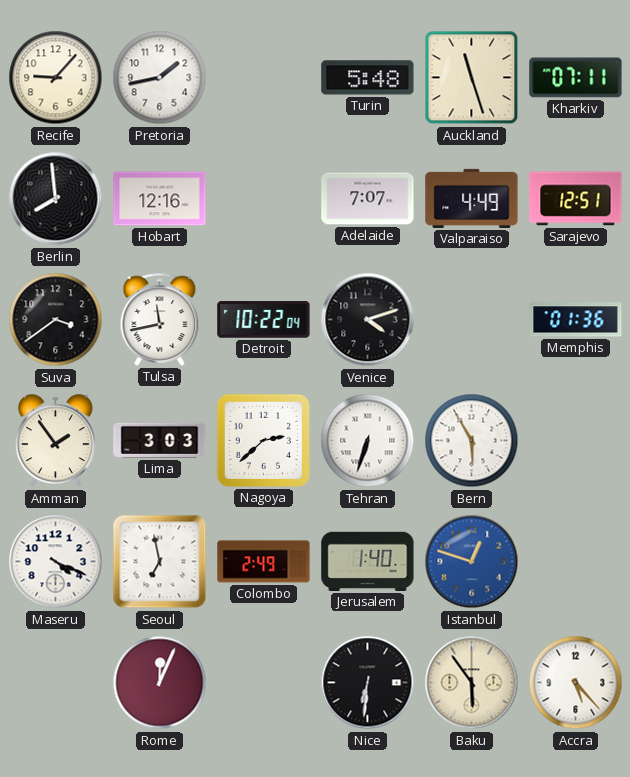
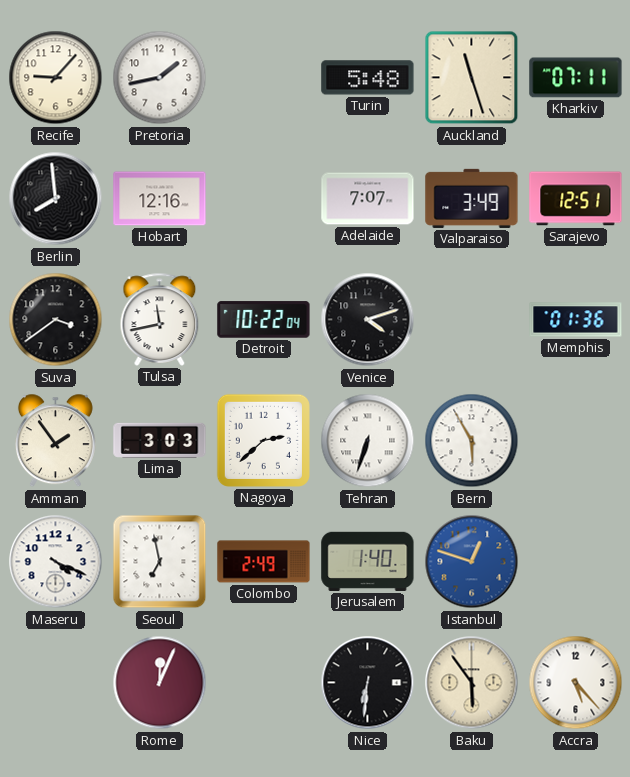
Valparaiso: 4:49 -> 3:49
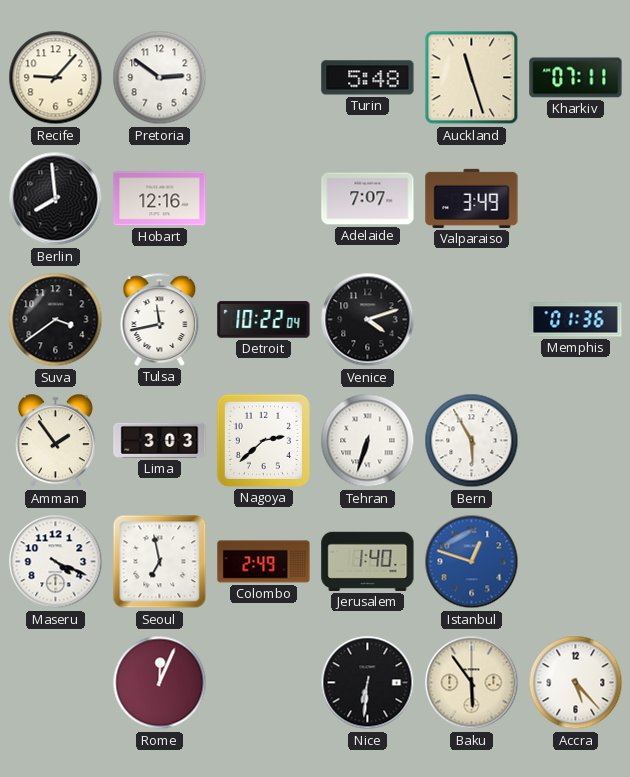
Pretoria: 1:43 -> 2:51
Sarajevo: 12:51 -> none
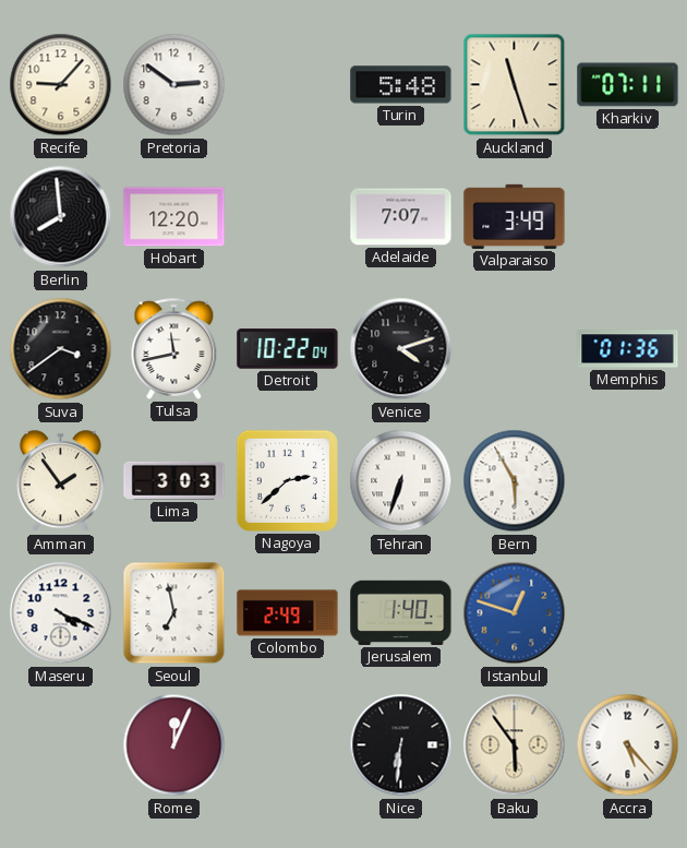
Hobart: 12:16 -> 12:20
